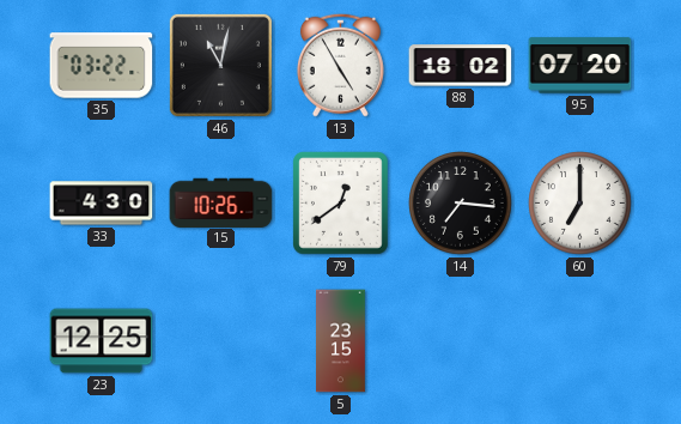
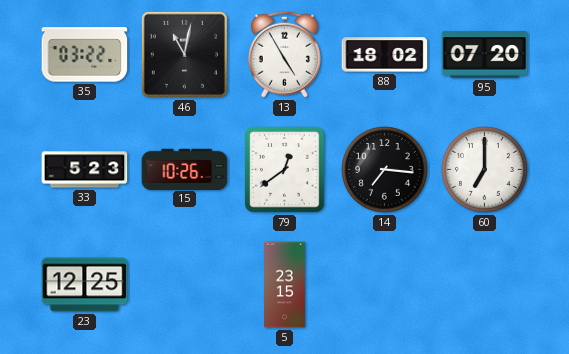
33: 4:30 -> 5:23
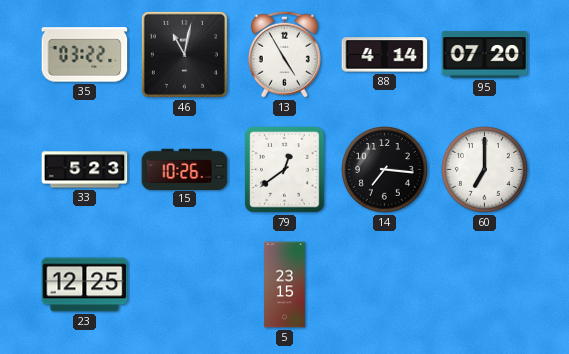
88: 18:02 -> 4:14
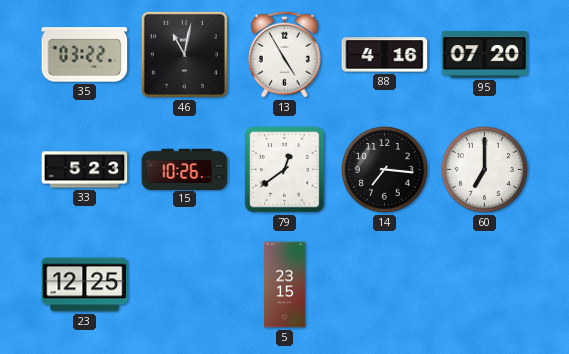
88: 4:14 -> 4:16
